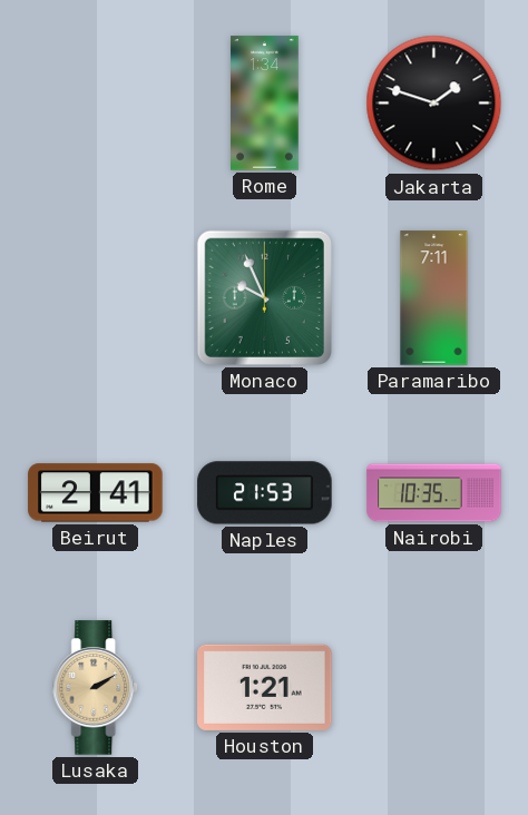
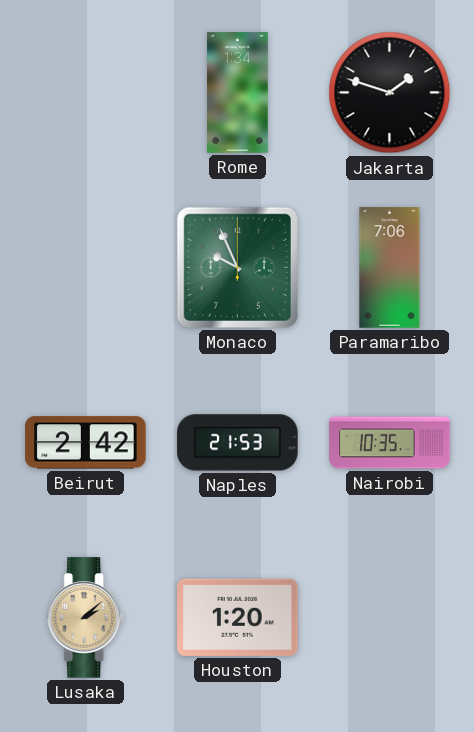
Paramaribo: 7:11 -> 7:06
Beirut: 2:41 -> 2:42
Lusaka: 2:10 -> 2:08
Houston: 1:21 -> 1:20
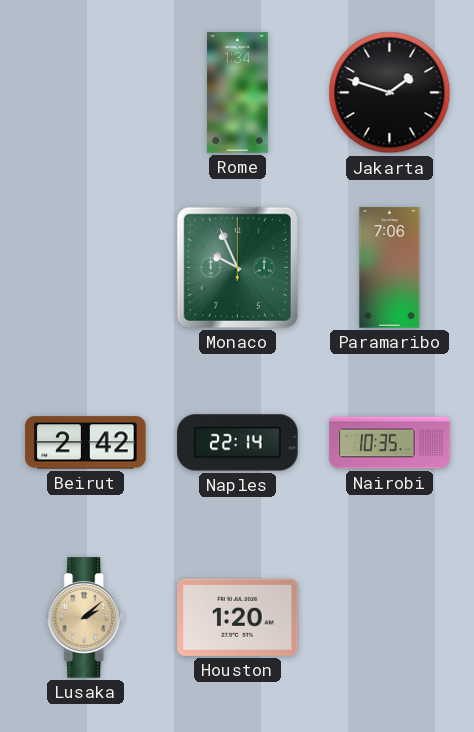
Naples: 21:53 -> 22:14
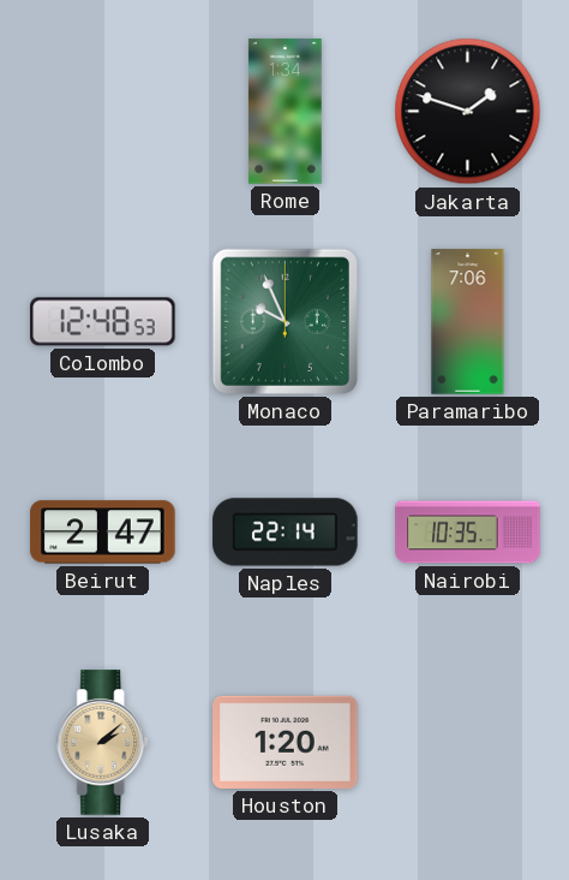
Colombo: none -> 12:48
Beirut: 2:42 -> 2:47
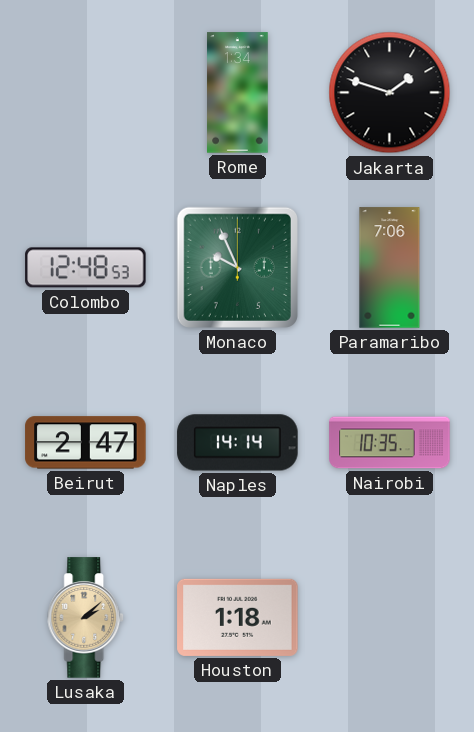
Naples: 22:14 -> 14:14
Houston: 1:20 -> 1:18
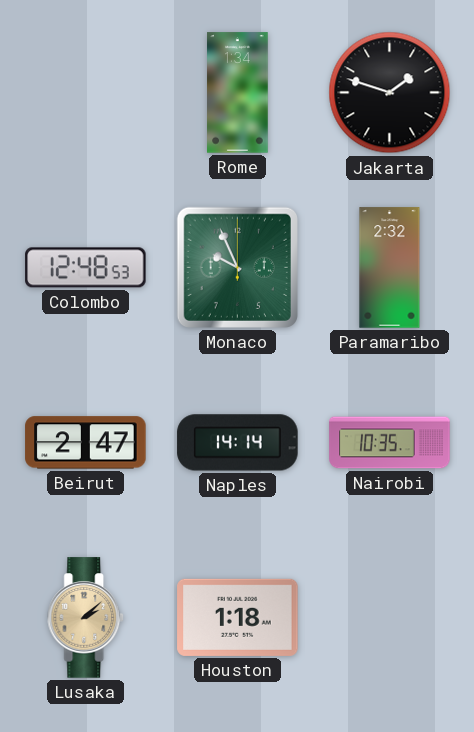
Paramaribo: 7:06 -> 2:32
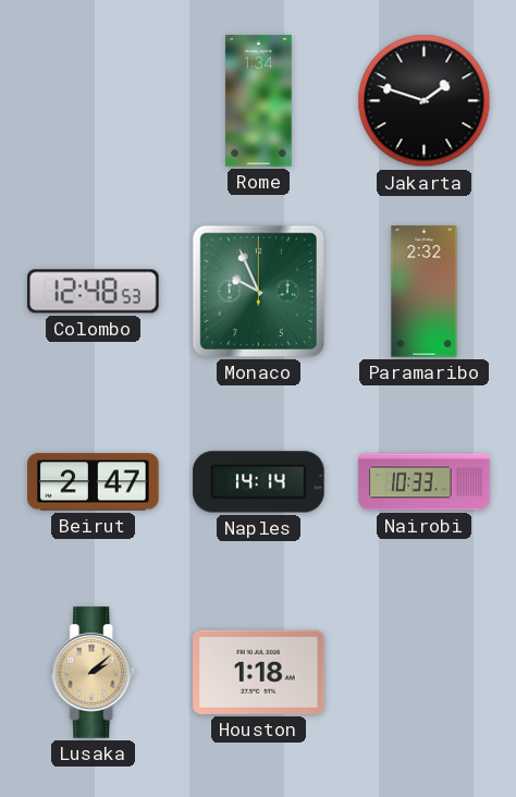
Nairobi: 10:35 -> 10:33
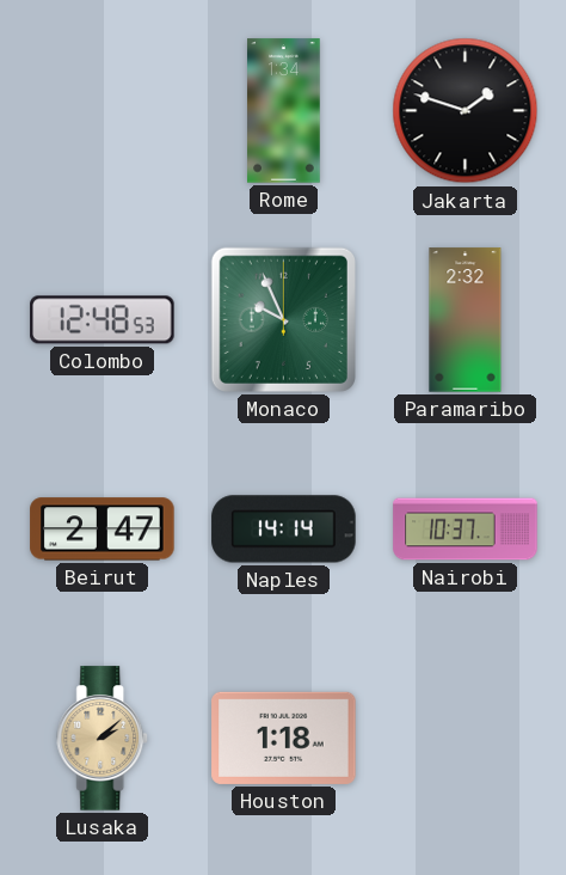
Nairobi: 10:33 -> 10:37
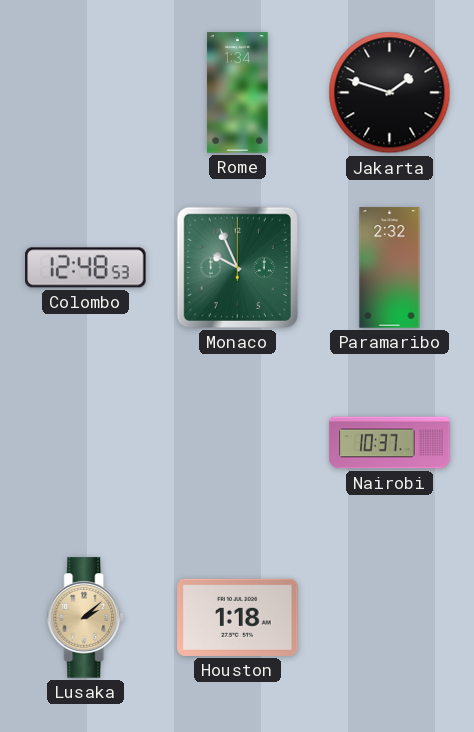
Beirut: 2:47 -> none
Naples: 14:14 -> none
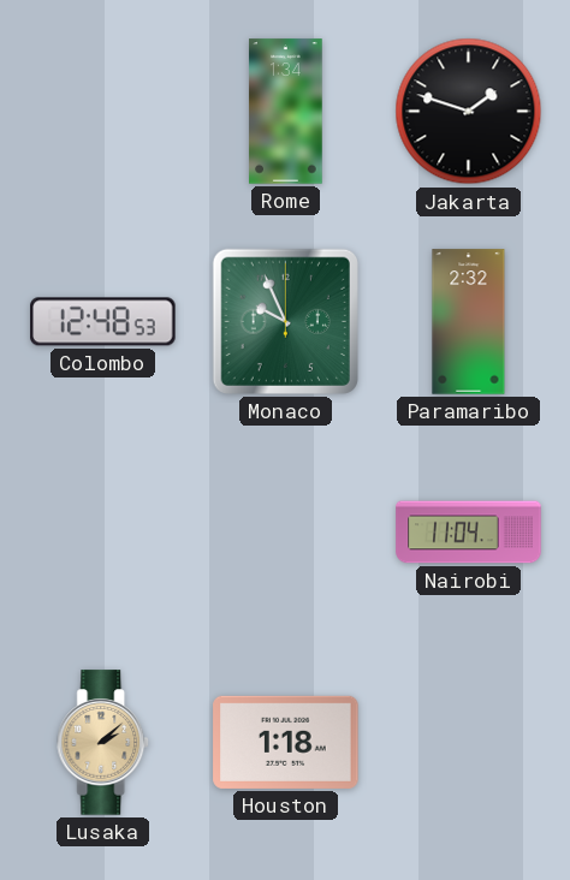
Nairobi: 10:37 -> 11:04
